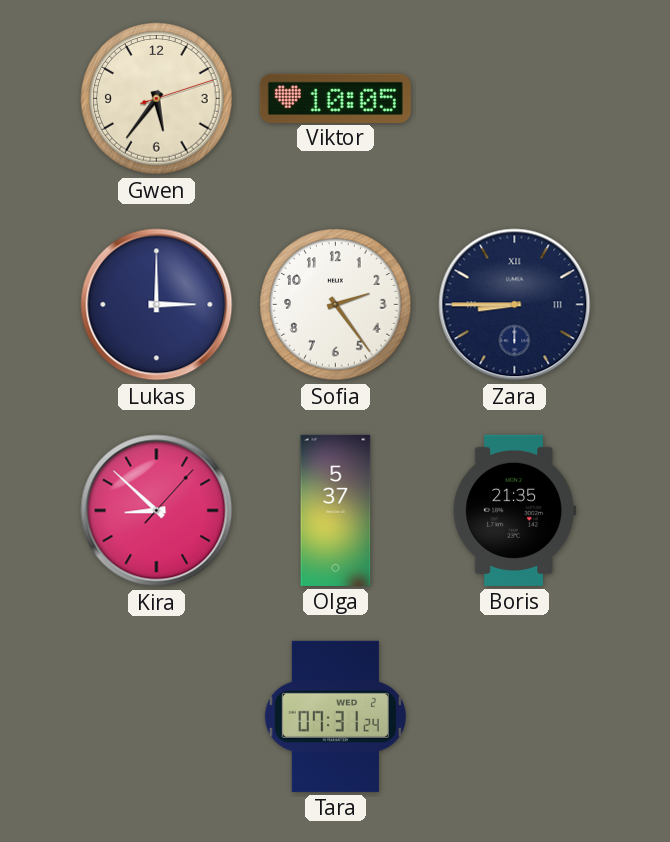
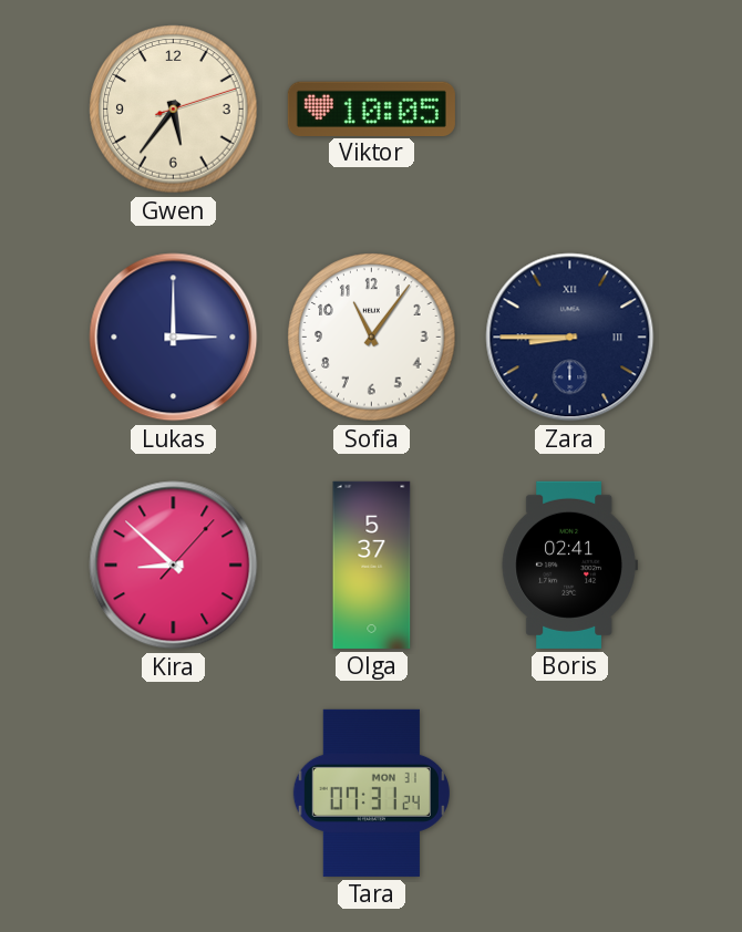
Sofia: 2:24 -> 11:06
Boris: 21:35 -> 02:41
Tara date: WED 2 -> MON 31
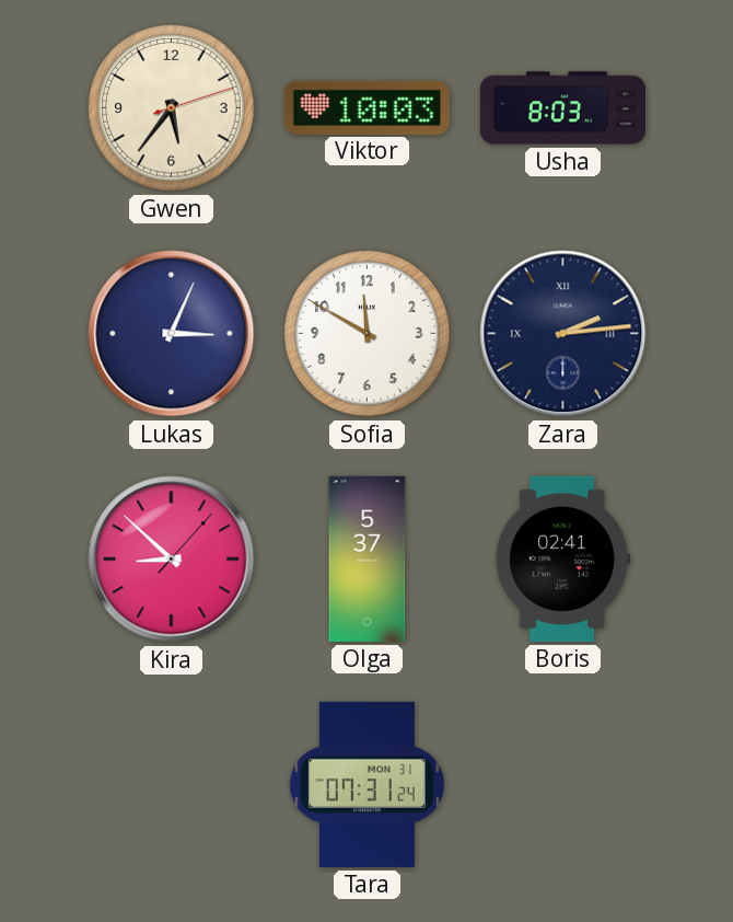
Viktor: 10:05 -> 10:03
Usha: none -> 8:03
Lukas: 3:00 -> 3:04
Sofia: 11:06 -> 11:50
Zara: 8:45 -> 2:14
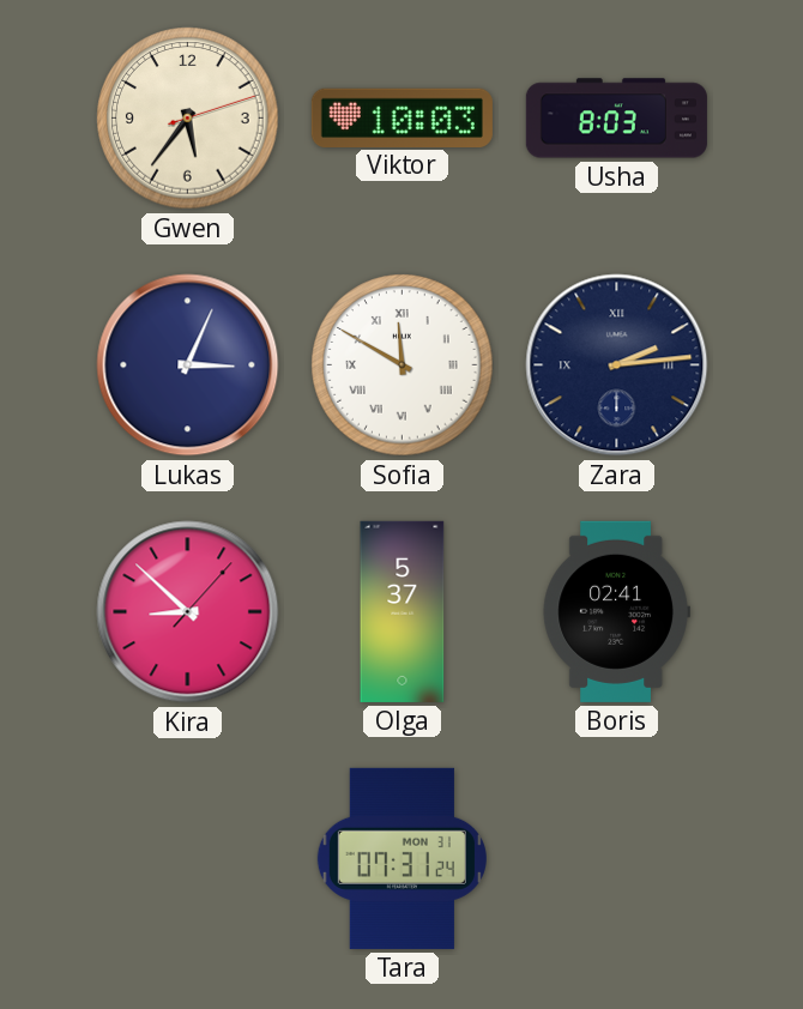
Sofia numerals: Arabic -> Roman
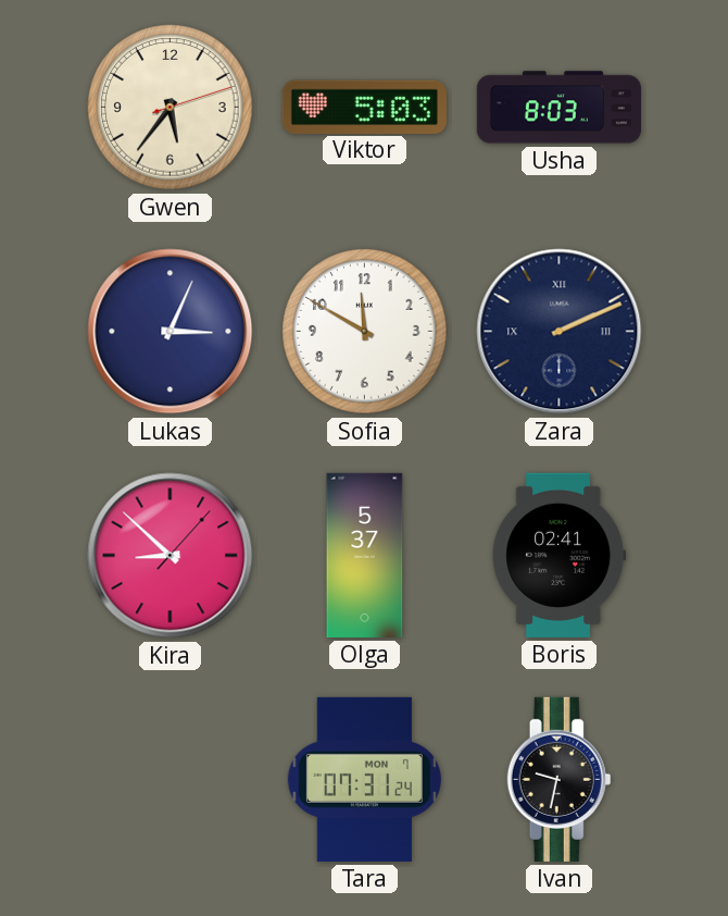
Viktor: 10:03 -> 5:03
Sofia numerals: Roman -> Arabic
Zara: 2:14 -> 2:11
Tara date: MON 31 -> MON 7
Ivan: none -> 9:32
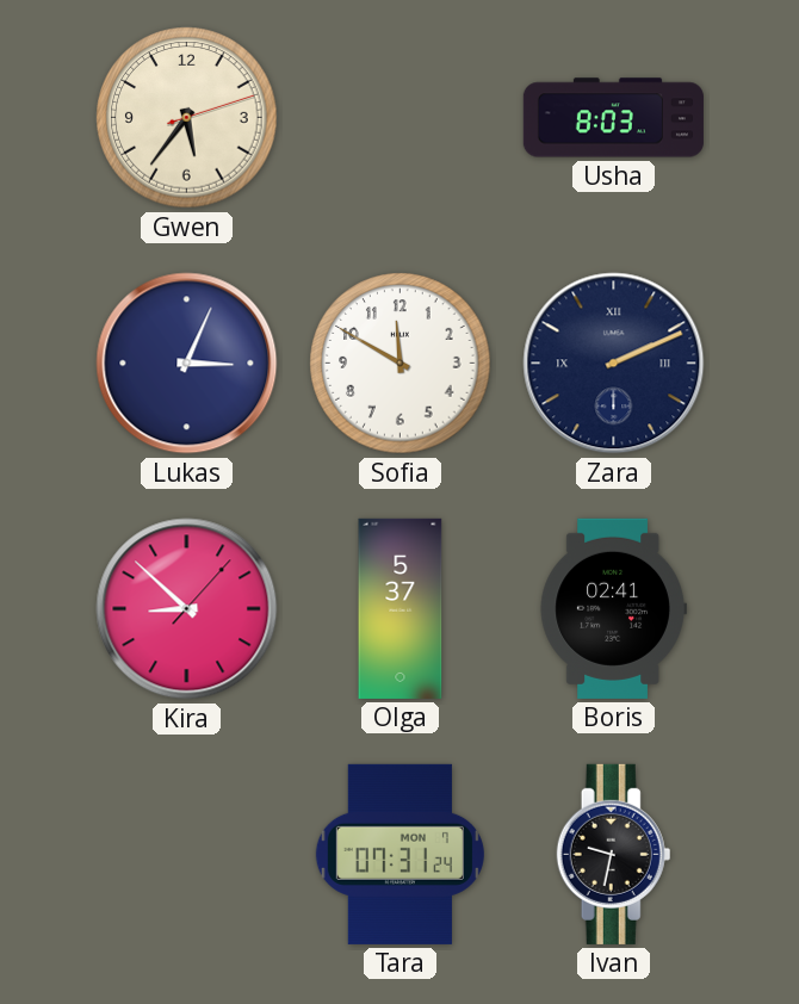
Viktor: 5:03 -> none
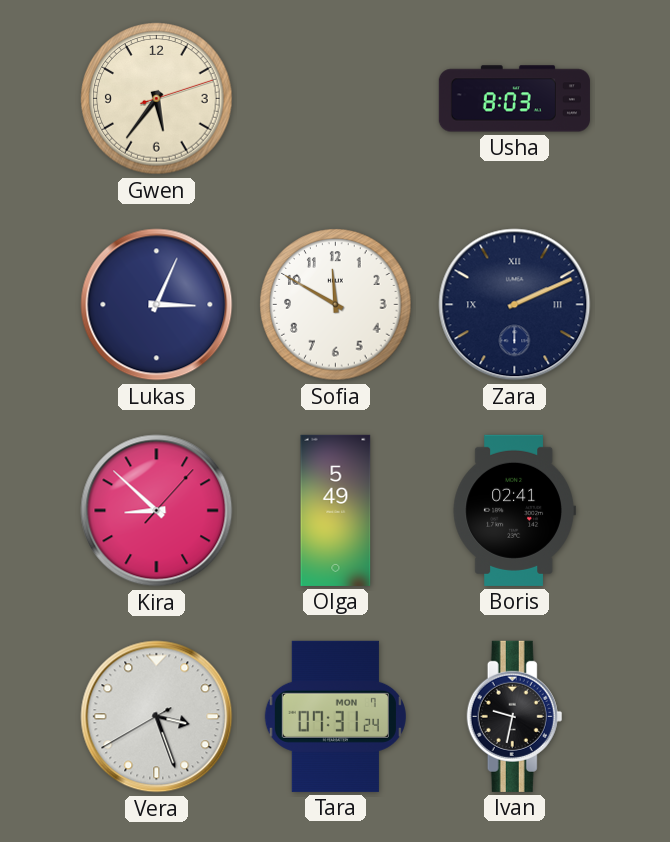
Olga: 5:37 -> 5:49
Vera: none -> 3:26
